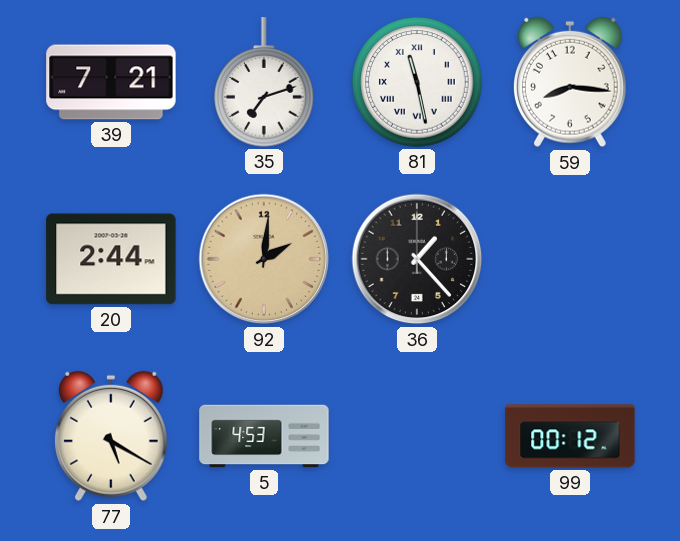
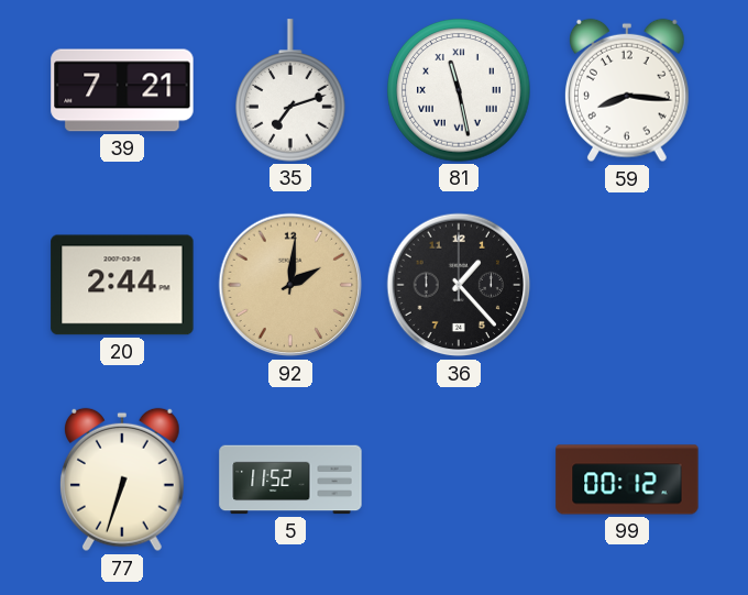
77: 5:20 -> 6:33
5: 4:53 -> 11:52
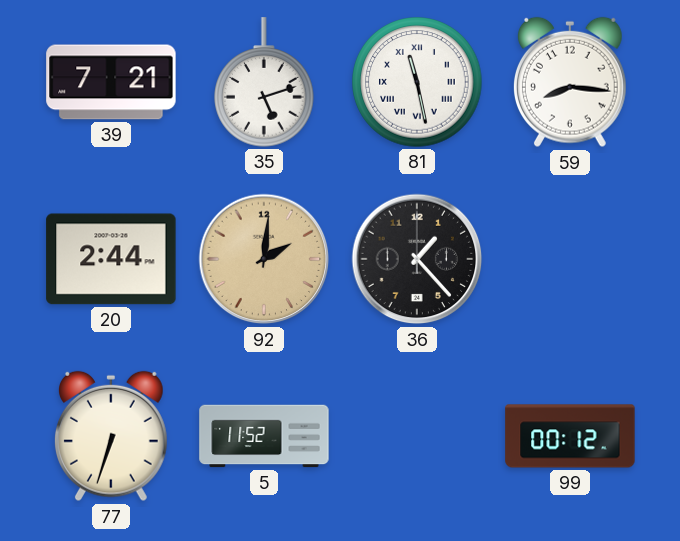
35: 7:12 -> 5:12
